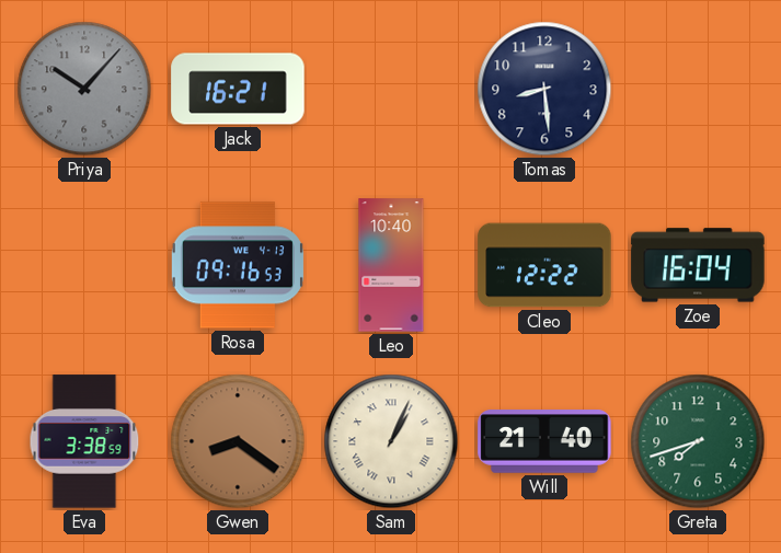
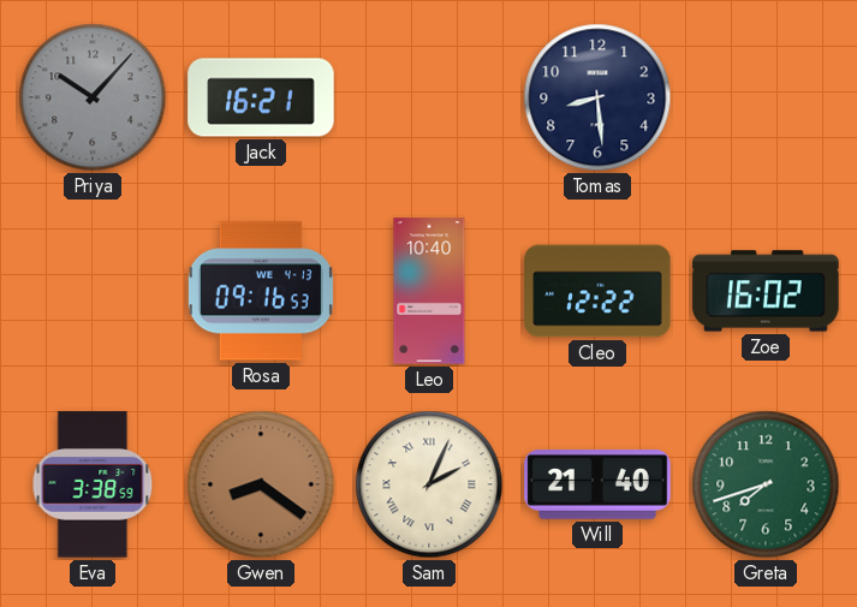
Zoe: 16:04 -> 16:02
Sam: 1:04 -> 2:04
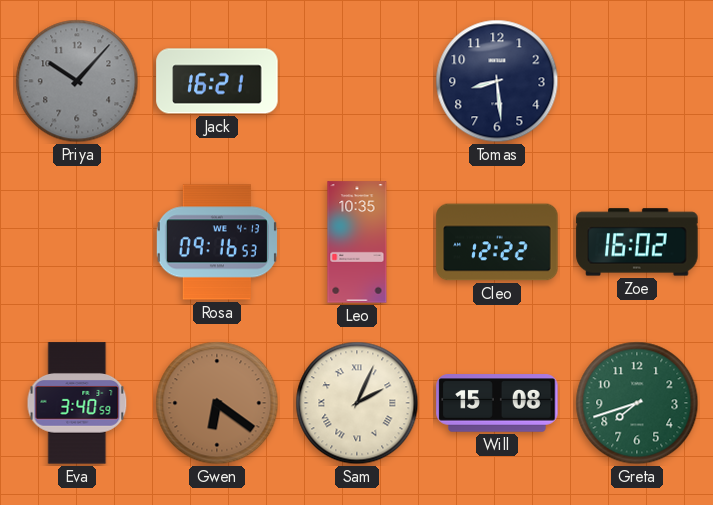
Leo: 10:40 -> 10:35
Eva: 3:38 -> 3:40
Gwen: 8:21 -> 6:21
Will: 21:40 -> 15:08
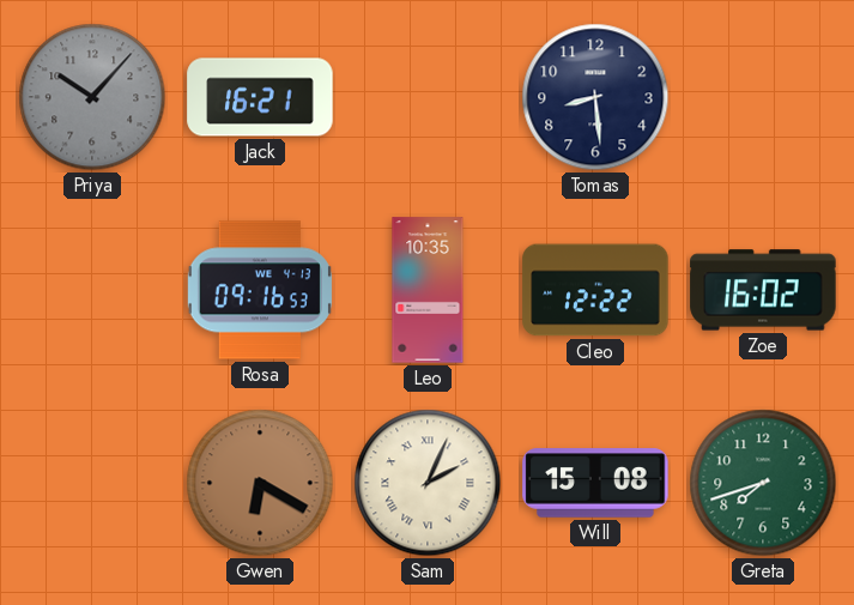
Eva: 3:40 -> none
Gwen: 6:21 -> 6:20
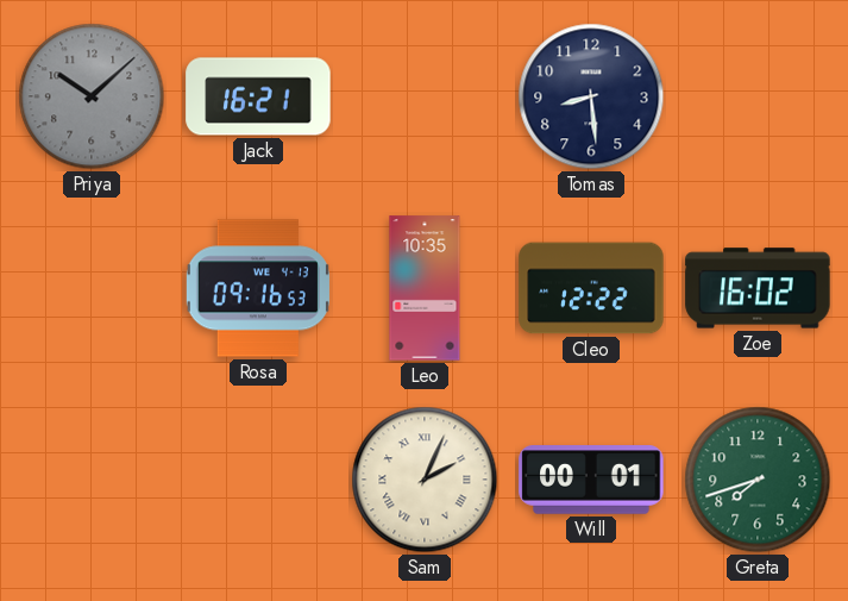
Priya: 10:07 -> 10:08
Gwen: 6:20 -> none
Will: 15:08 -> 00:01
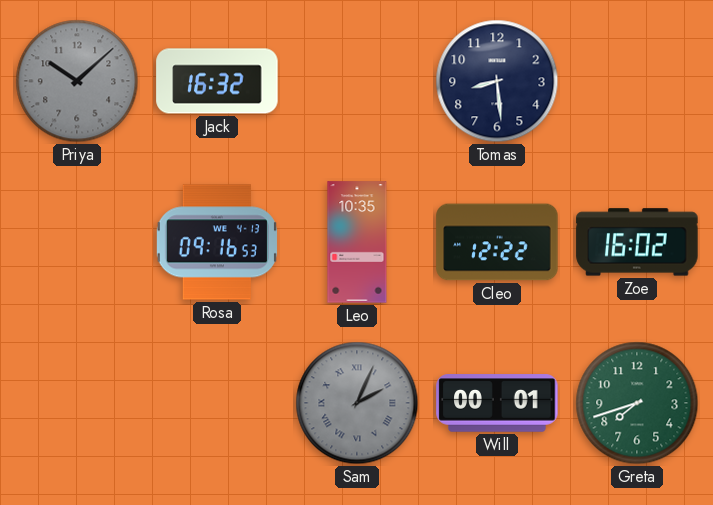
Jack: 16:21 -> 16:32
Sam dial: cream -> grey
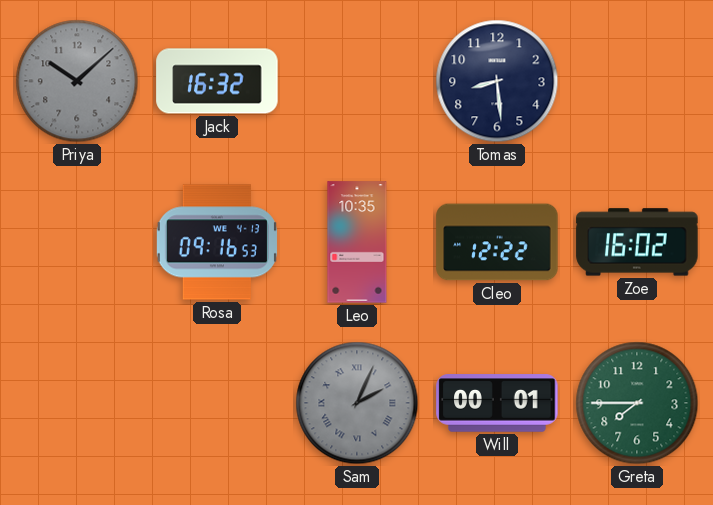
Greta: 7:42 -> 7:45
